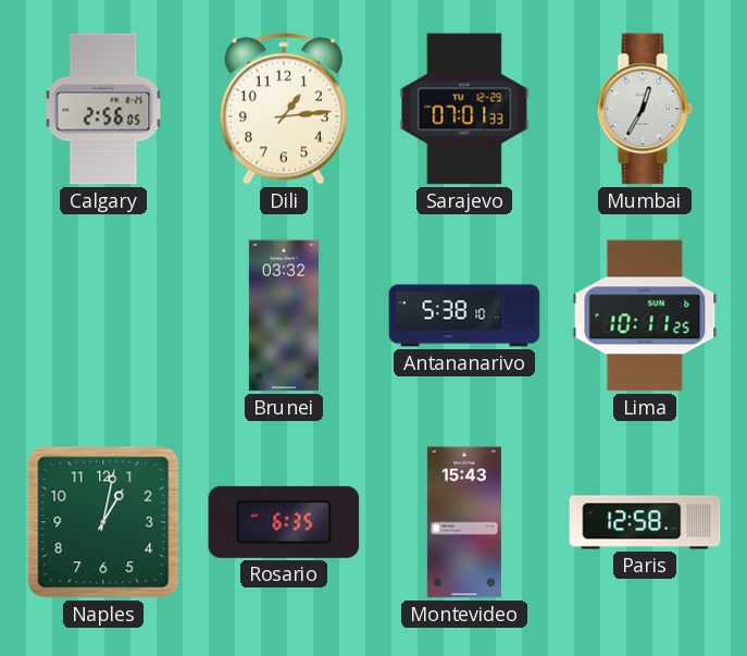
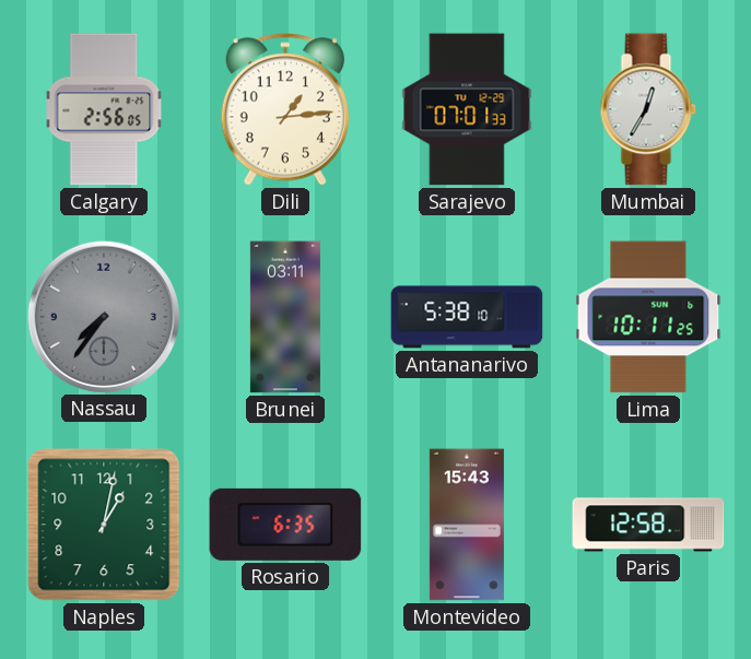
Nassau: none -> 7:36
Brunei: 03:32 -> 03:11
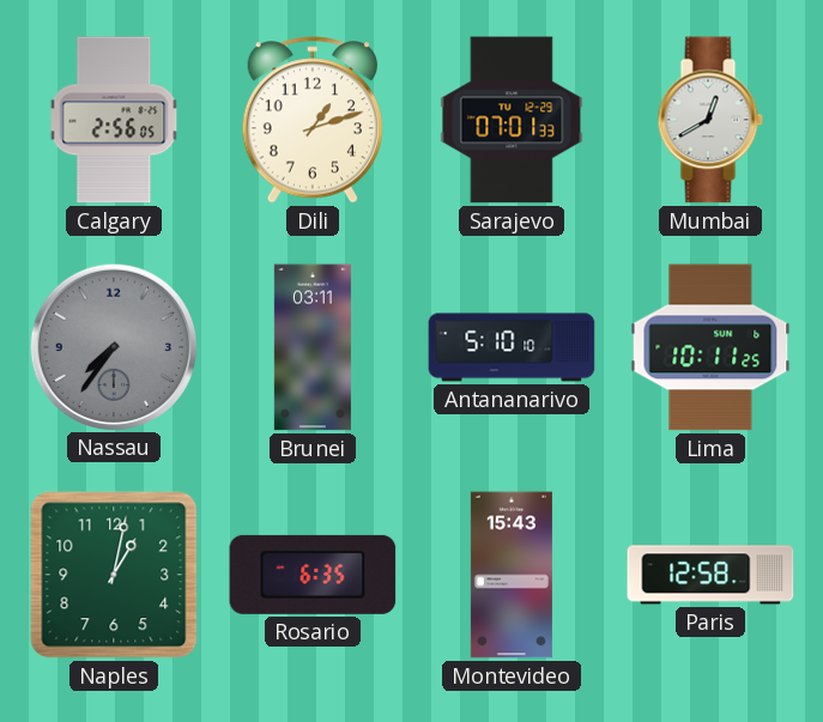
Dili: 1:14 -> 1:12
Mumbai: 12:35 -> 12:40
Antananarivo: 5:38 -> 5:10
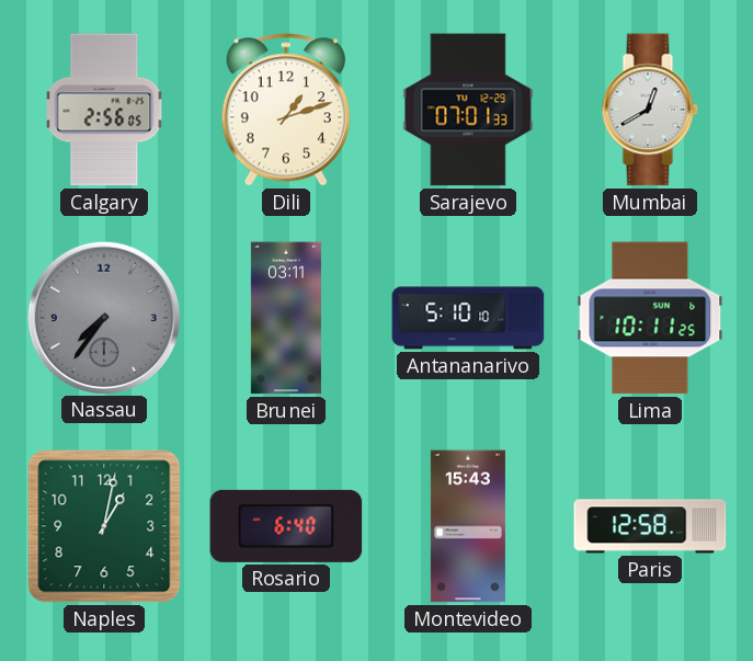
Rosario: 6:35 -> 6:40
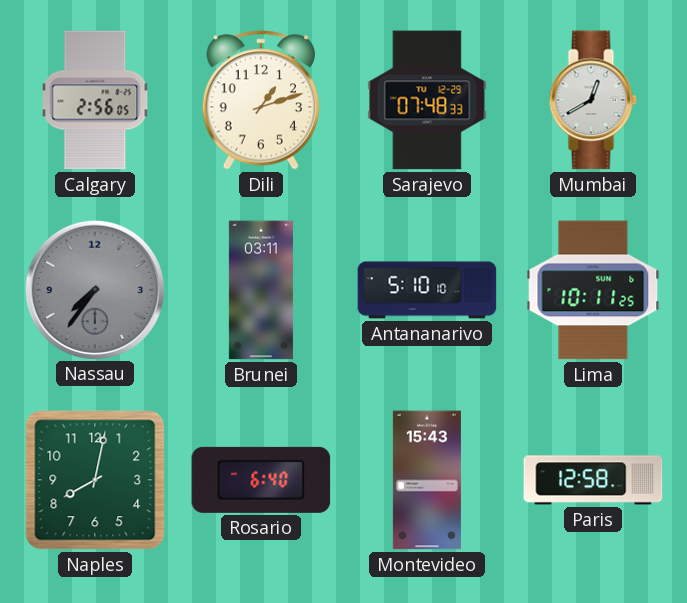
Sarajevo: 07:01 -> 07:48
Naples: 1:02 -> 8:02
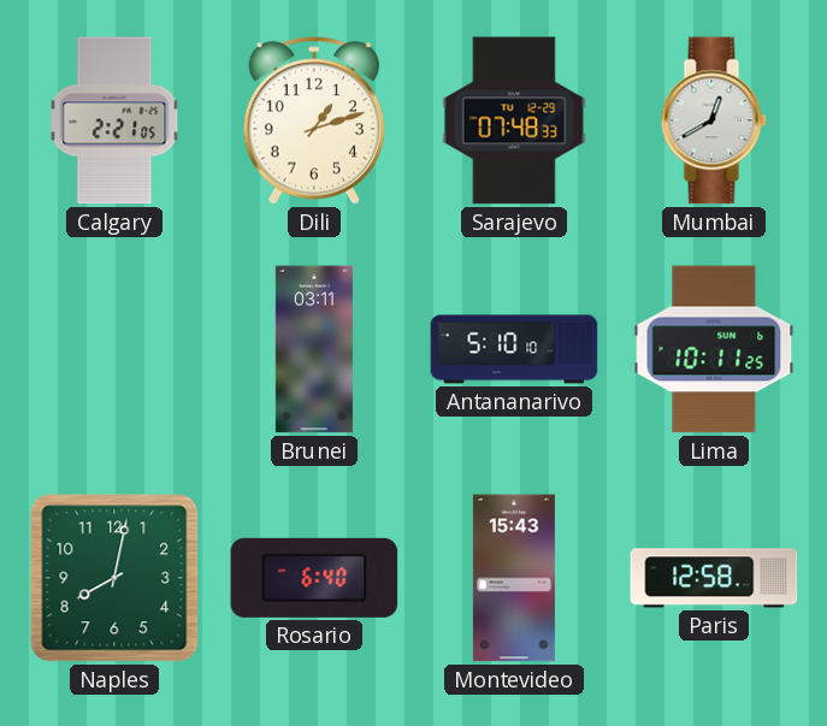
Calgary: 2:56 -> 2:21
Nassau: 7:36 -> none
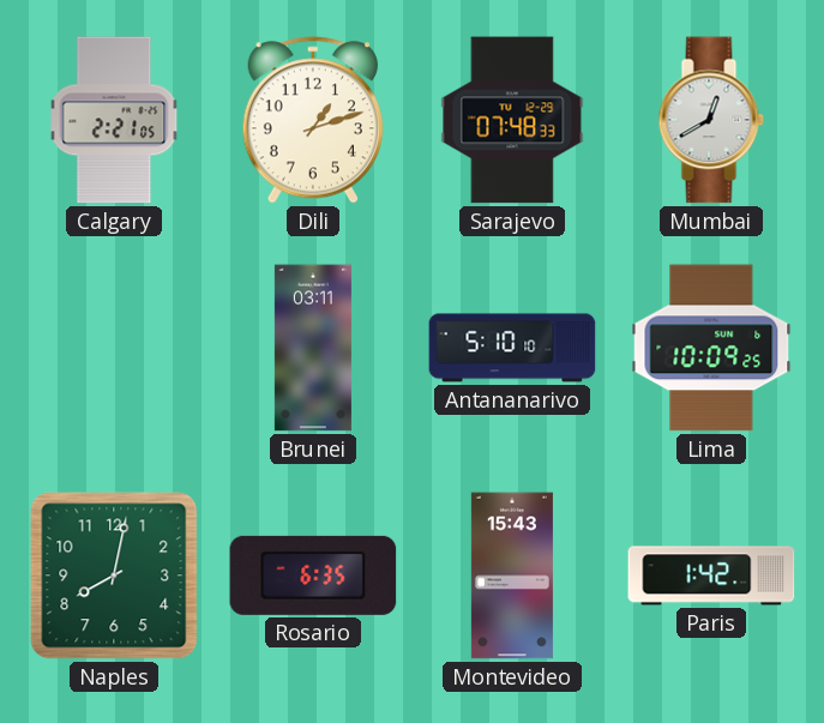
Lima: 10:11 -> 10:09
Rosario: 6:40 -> 6:35
Paris: 12:58 -> 1:42
